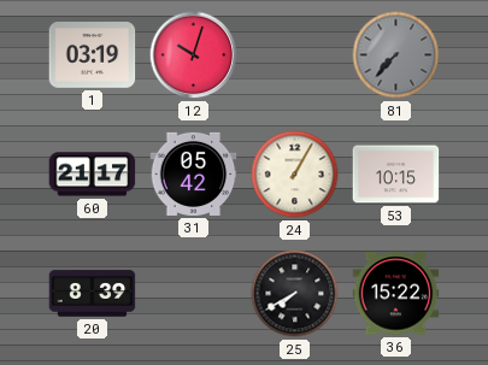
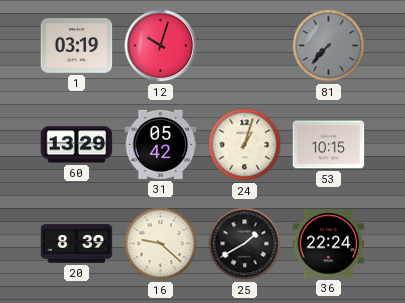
60: 21:17 -> 13:29
24: 1:05 -> 1:03
16: none -> 9:22
25: 7:40 -> 1:40
36: 15:22 -> 22:24
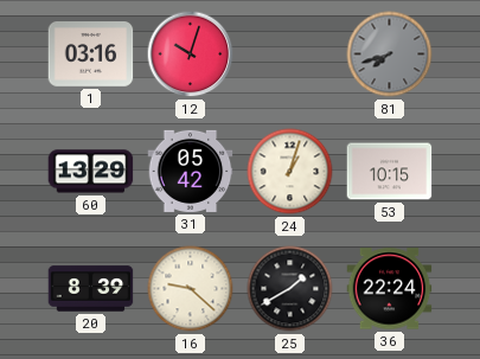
1: 03:19 -> 03:16
81: 7:37 -> 7:42
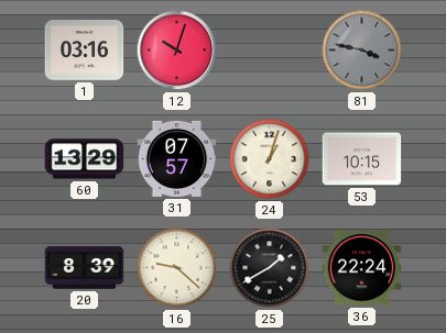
81: 7:42 -> 3:47
31: 05:42 -> 07:57
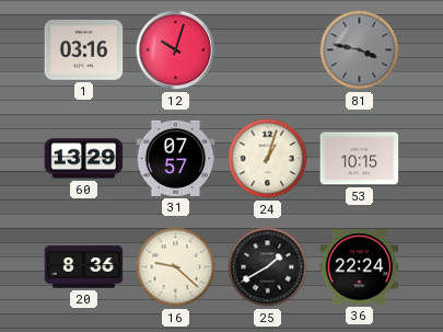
20: 8:39 -> 8:36
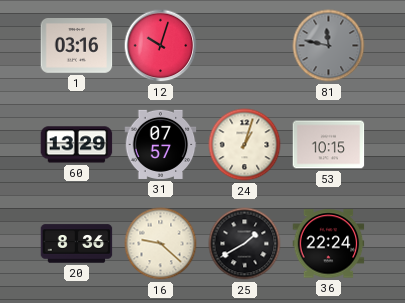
81: 3:47 -> 11:47
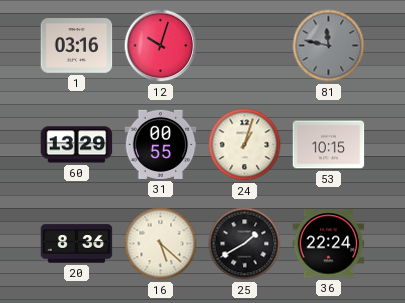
31: 07:57 -> 00:55
16: 9:22 -> 5:22
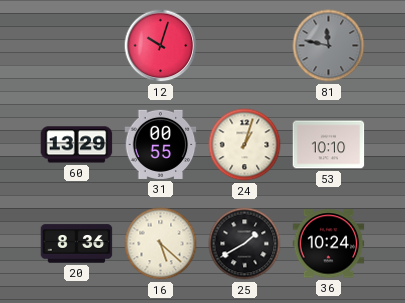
1: 03:16 -> none
53: 10:15 -> 10:10
36: 22:24 -> 10:24
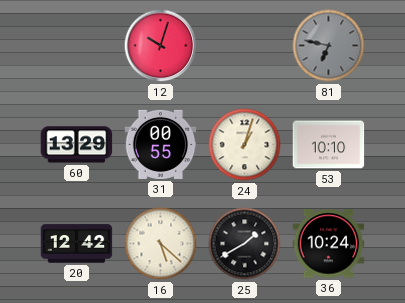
81: 11:47 -> 6:47
20: 8:36 -> 12:42
